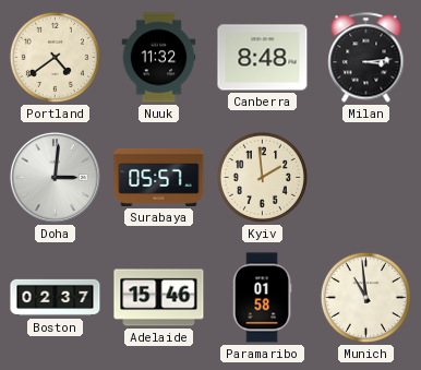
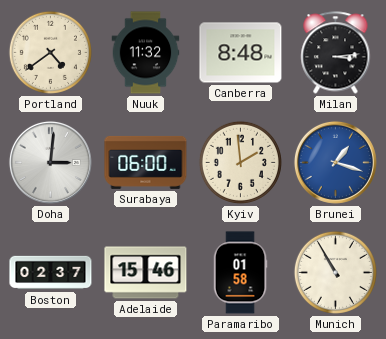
Surabaya: 05:57 -> 06:00
Brunei: none -> 1:18
Munich: 10:59 -> 10:55
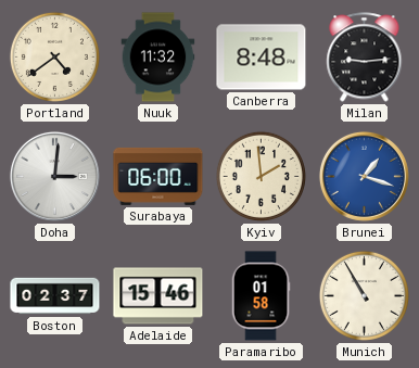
Milan: 3:14 -> 9:14
